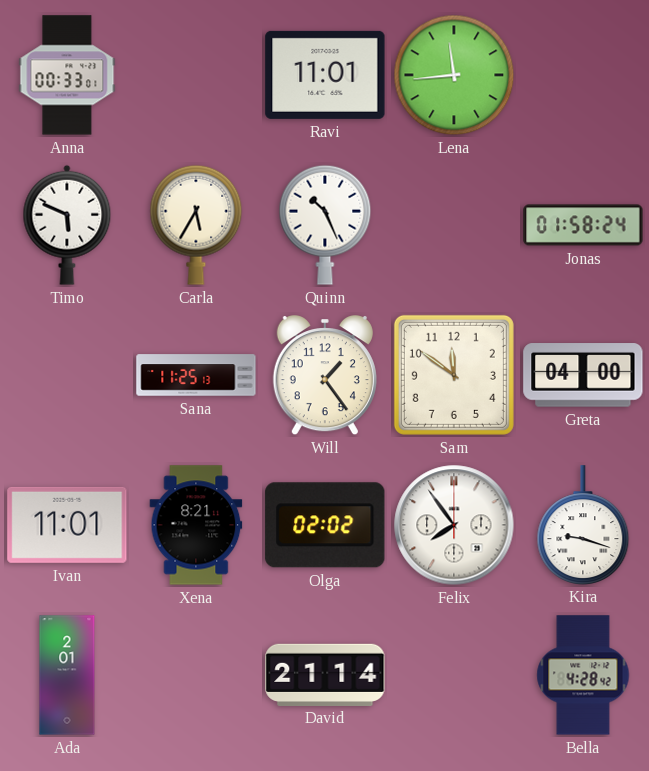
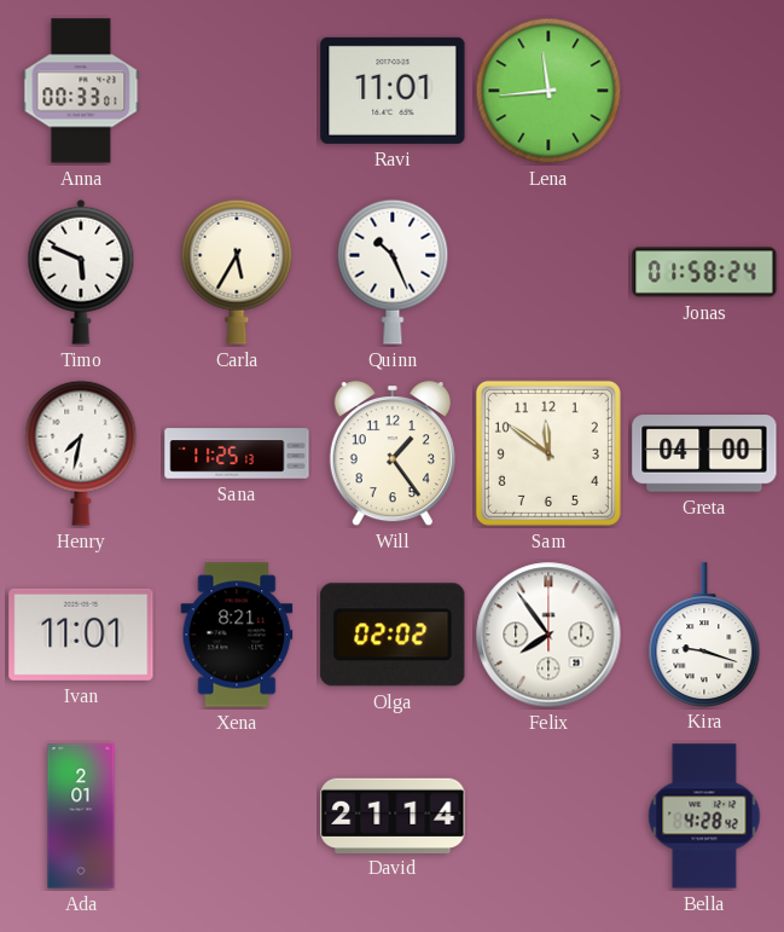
Henry: none -> 7:32
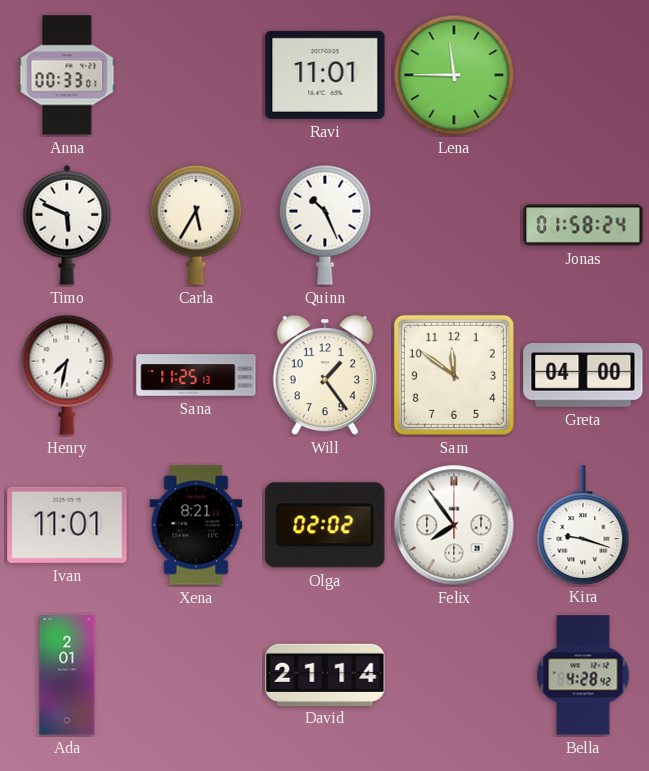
Lena: 11:44 -> 11:45
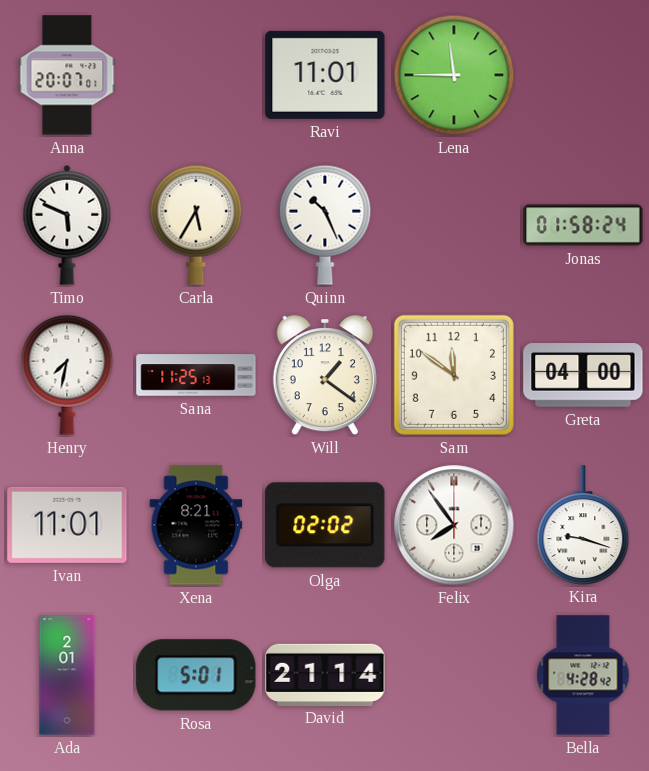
Anna: 00:33 -> 20:07
Will: 1:24 -> 1:21
Rosa: none -> 5:01
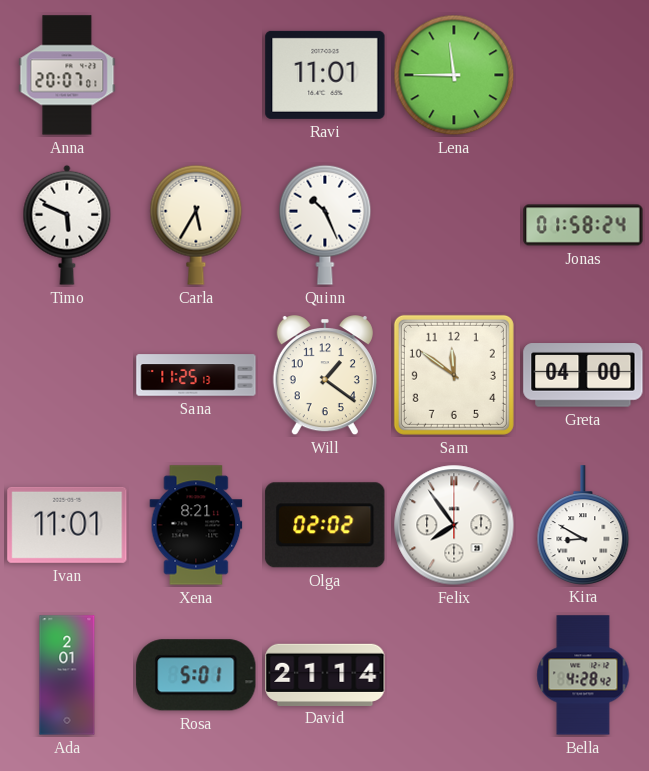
Henry: 7:32 -> none
Kira: 9:18 -> 8:50
